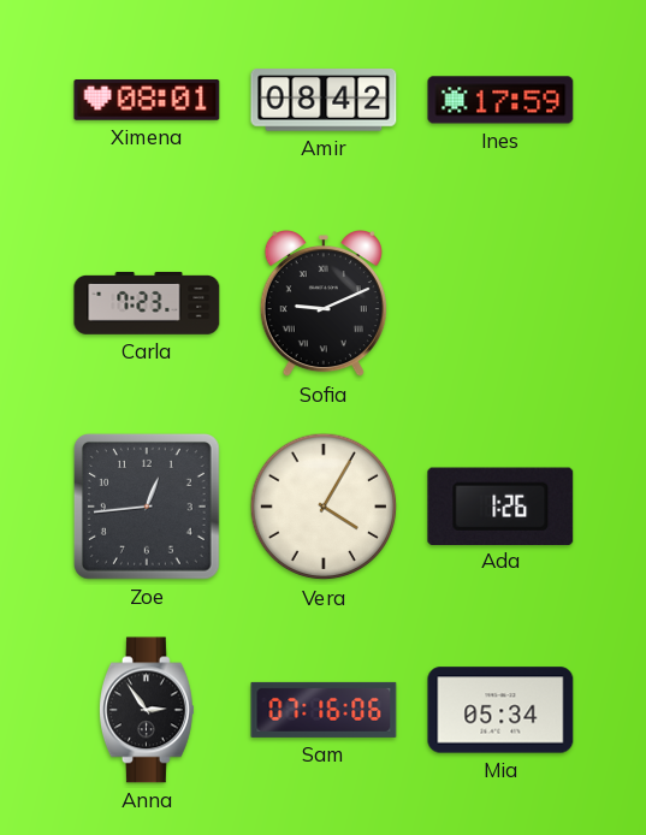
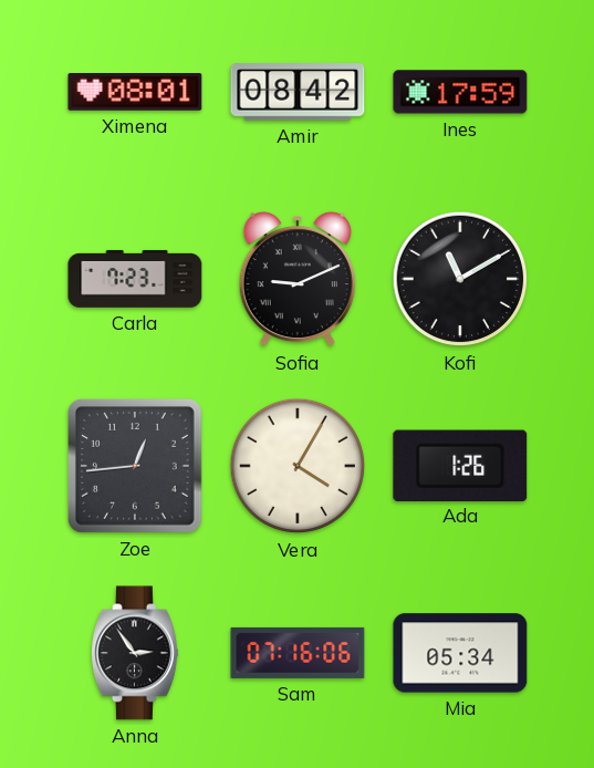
Kofi: none -> 11:10
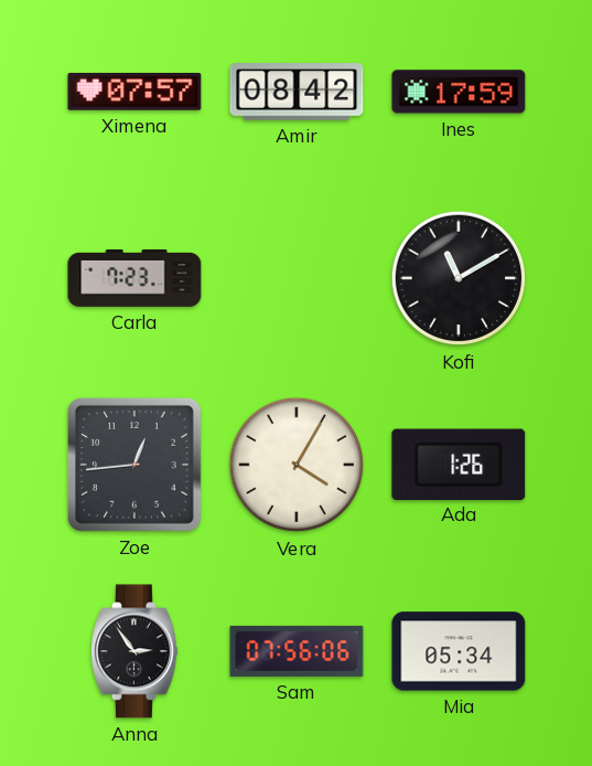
Ximena: 08:01 -> 07:57
Sofia: 9:11 -> none
Sam: 07:16 -> 07:56
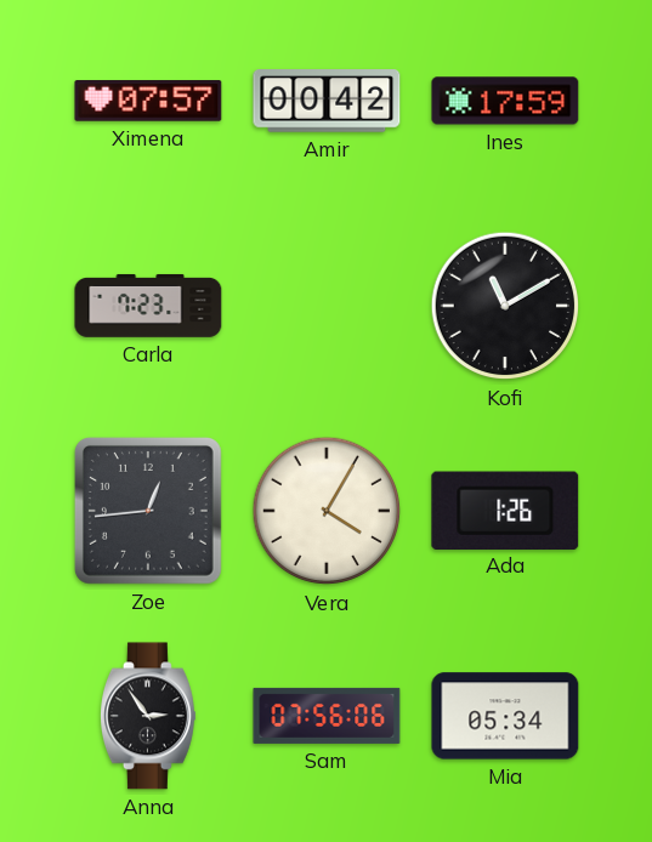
Amir: 08:42 -> 00:42
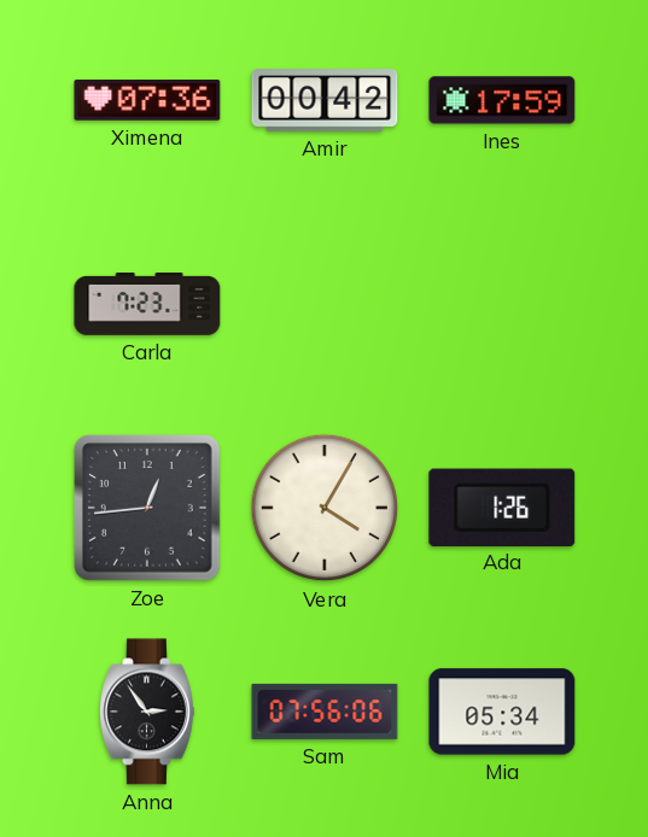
Ximena: 07:57 -> 07:36
Kofi: 11:10 -> none
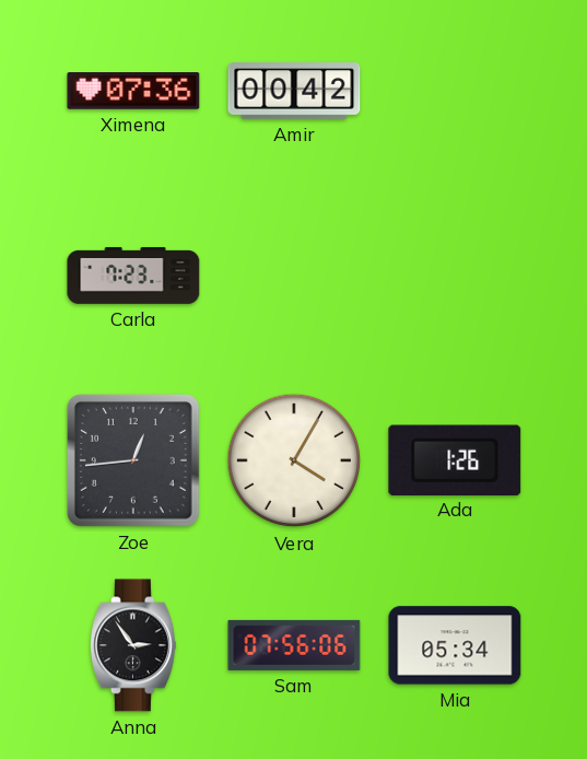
Ines: 17:59 -> none
